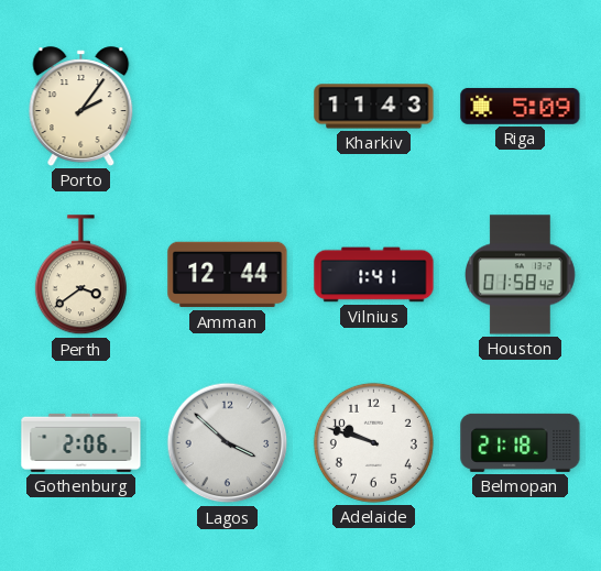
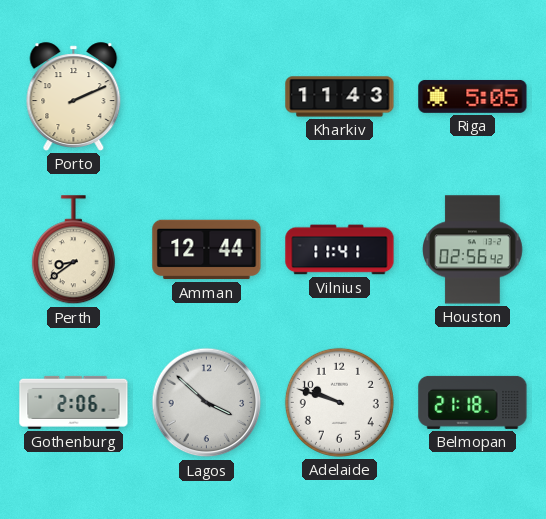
Porto: 2:06 -> 2:11
Riga: 5:09 -> 5:05
Perth: 3:39 -> 8:39
Vilnius: 1:41 -> 11:41
Houston: 01:58 -> 02:56
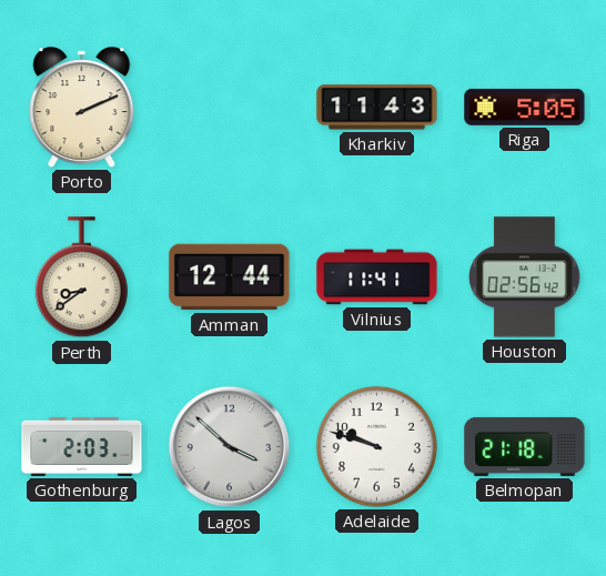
Gothenburg: 2:06 -> 2:03
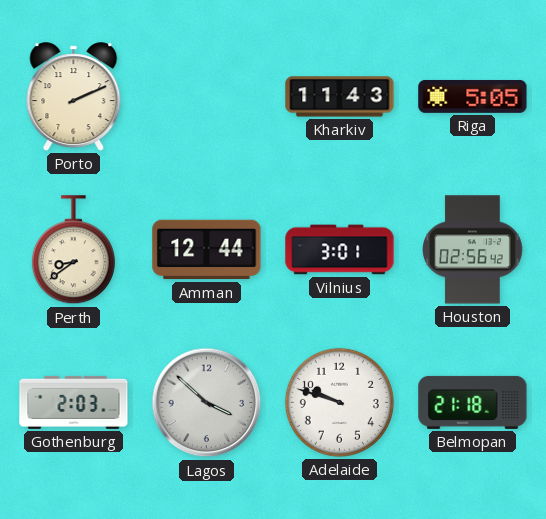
Vilnius: 11:41 -> 3:01
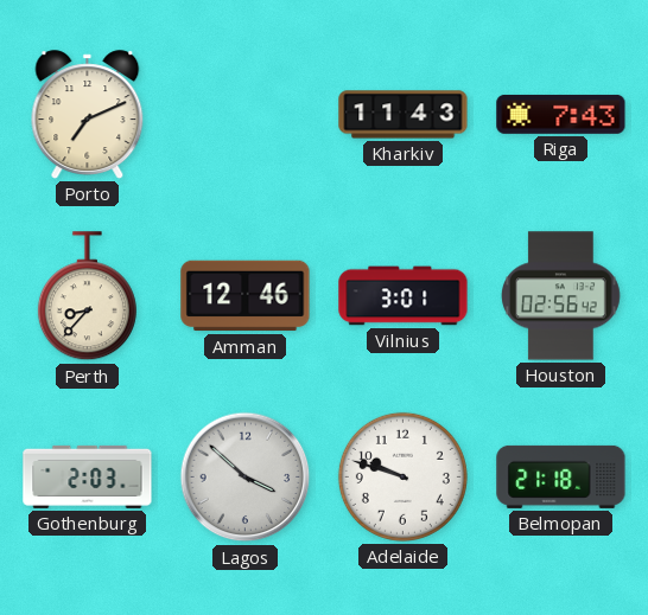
Porto: 2:11 -> 7:11
Riga: 5:05 -> 7:43
Perth: 8:39 -> 8:37
Amman: 12:44 -> 12:46
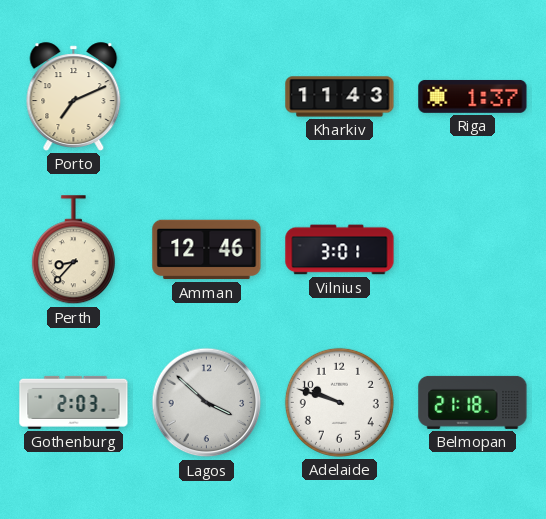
Riga: 7:43 -> 1:37
Houston: 02:56 -> none
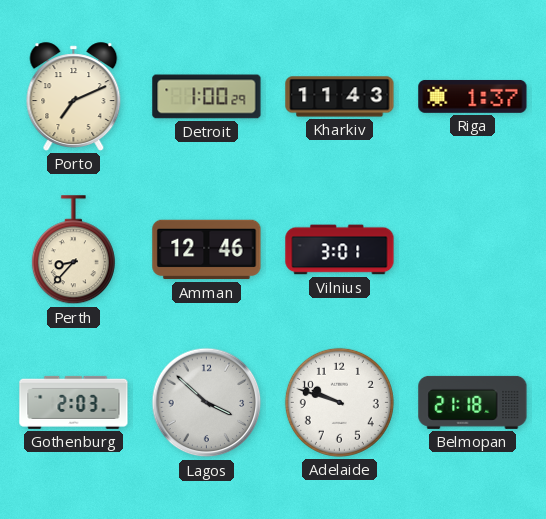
Detroit: none -> 1:00
